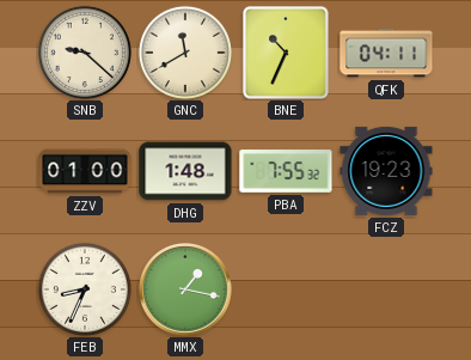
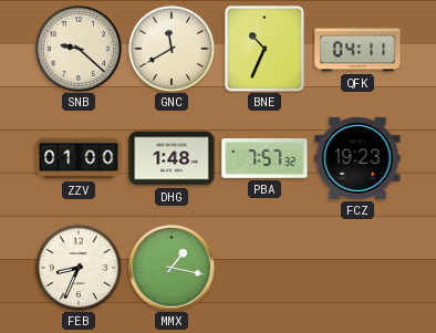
PBA: 7:55 -> 7:57
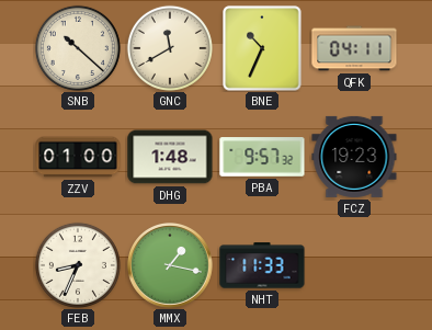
SNB: 9:22 -> 10:22
PBA: 7:57 -> 9:57
NHT: none -> 11:33
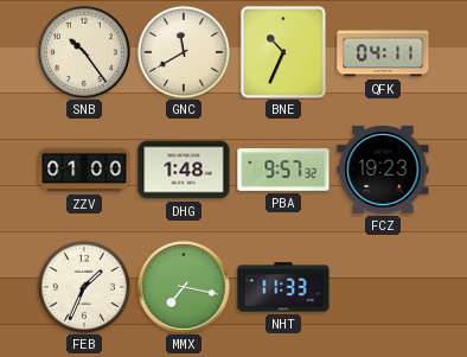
SNB: 10:22 -> 10:24
FEB: 8:34 -> 1:34
MMX: 1:17 -> 7:17
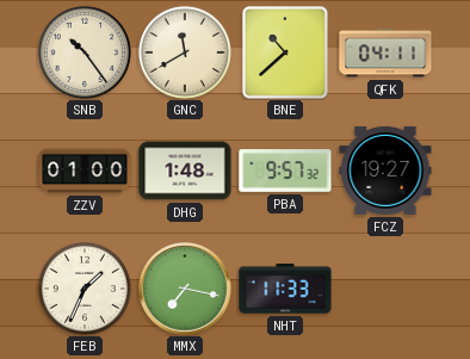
BNE: 10:34 -> 10:38
FCZ: 19:23 -> 19:27
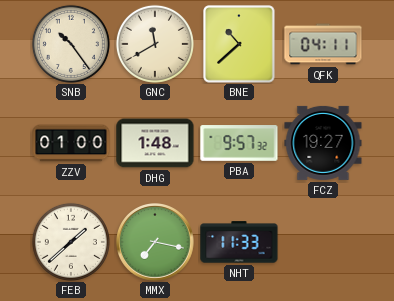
FEB: 1:34 -> 1:38
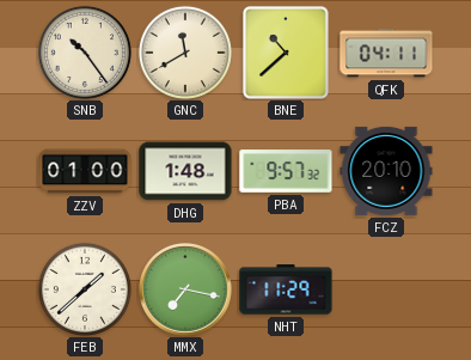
FCZ: 19:27 -> 20:10
NHT: 11:33 -> 11:29
